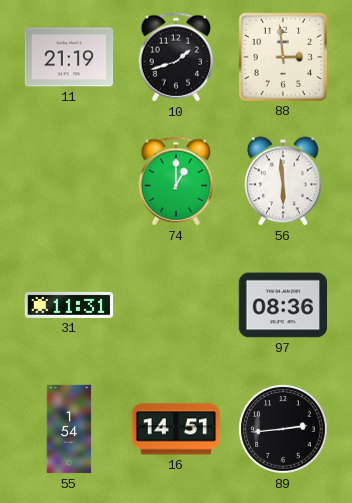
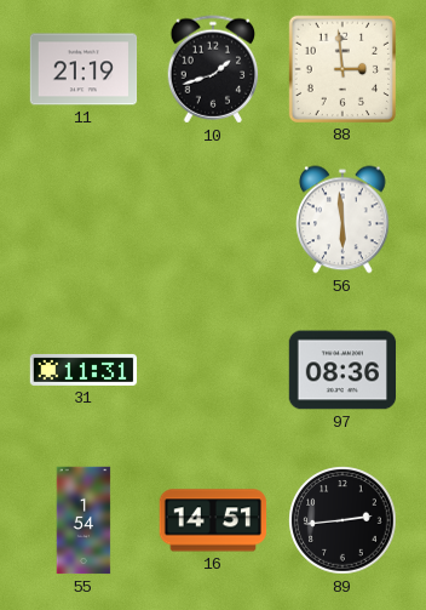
74: 1:00 -> none
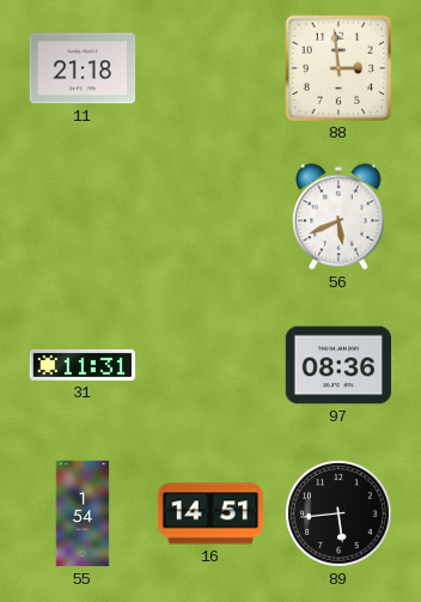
11: 21:19 -> 21:18
10: 1:42 -> none
56: 5:59 -> 5:41
89: 2:44 -> 5:44
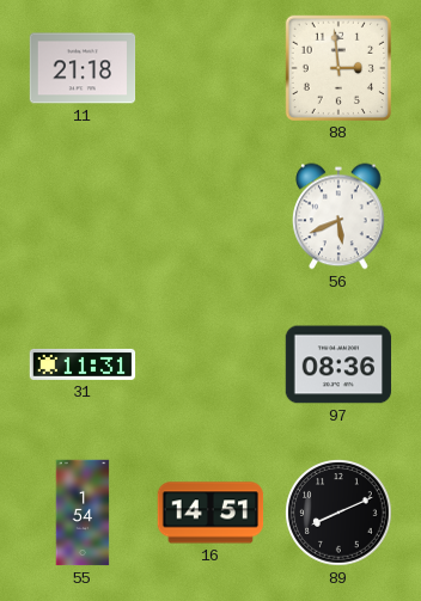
89: 5:44 -> 8:11
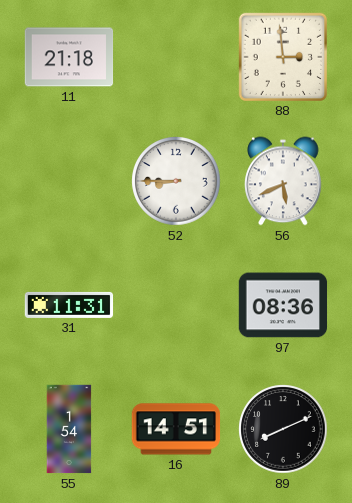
52: none -> 8:45
